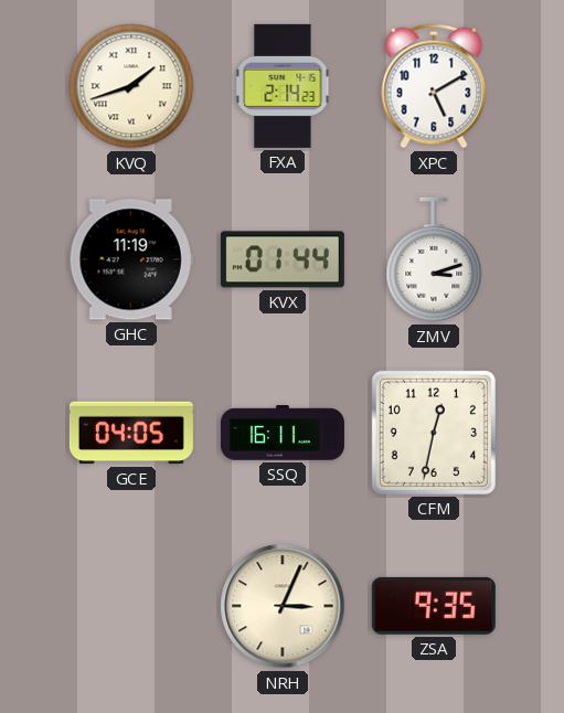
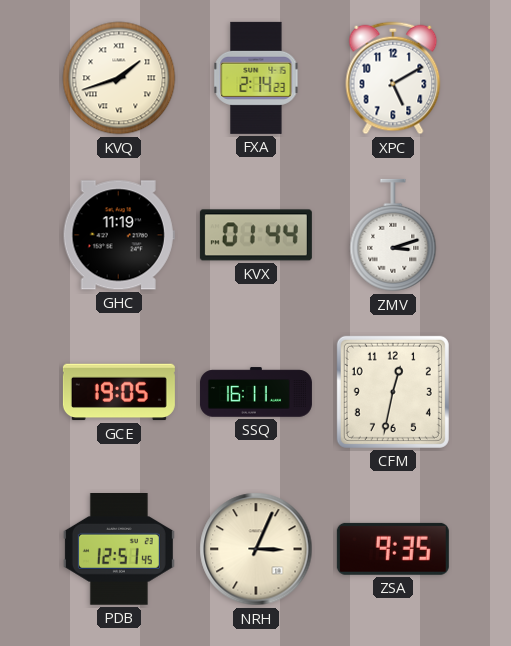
GCE: 04:05 -> 19:05
PDB: none -> 12:51
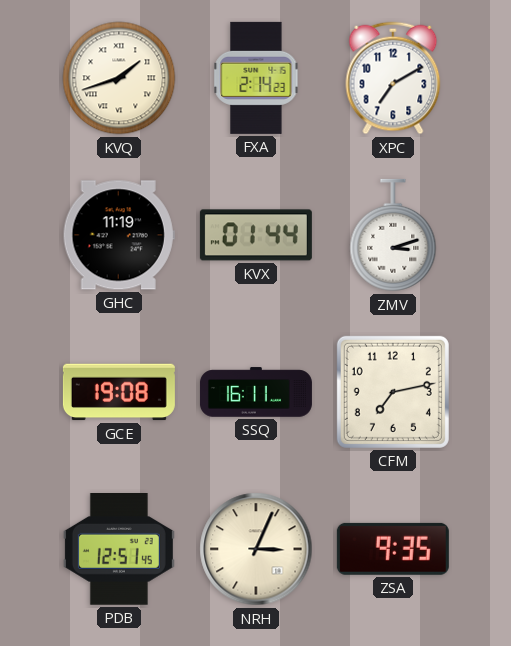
XPC: 5:10 -> 7:10
GCE: 19:05 -> 19:08
CFM: 12:32 -> 7:13
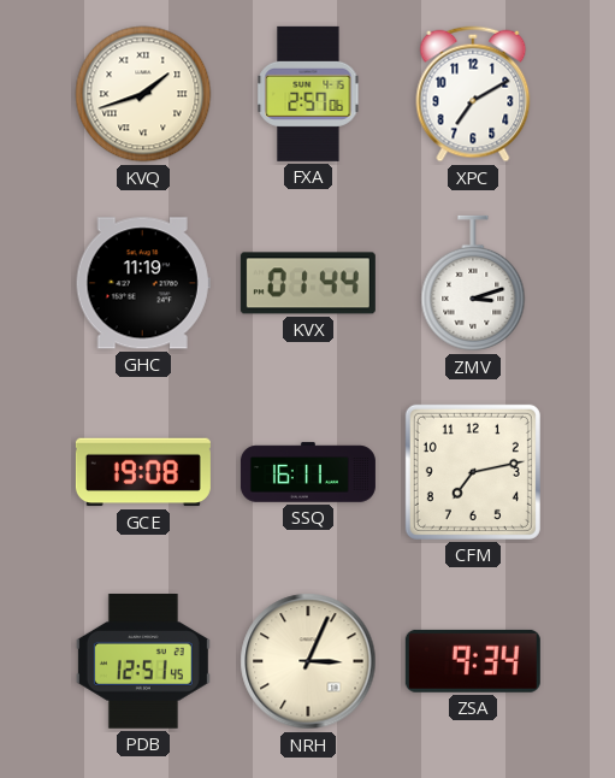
FXA: 2:14 -> 2:57
ZSA: 9:35 -> 9:34
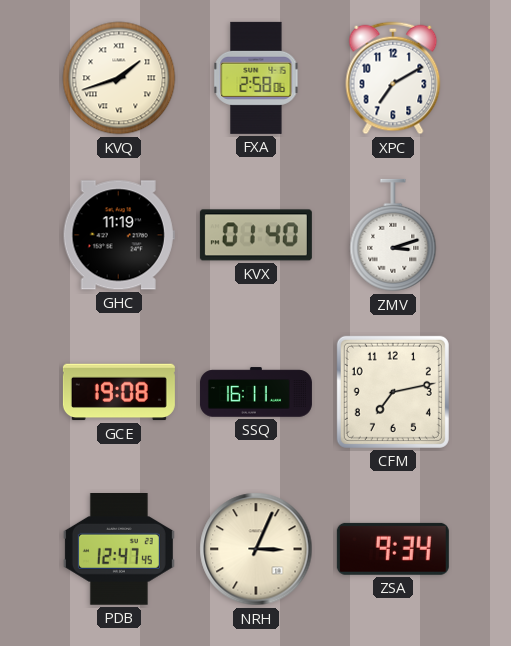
FXA: 2:57 -> 2:58
KVX: 01:44 -> 01:40
PDB: 12:51 -> 12:47
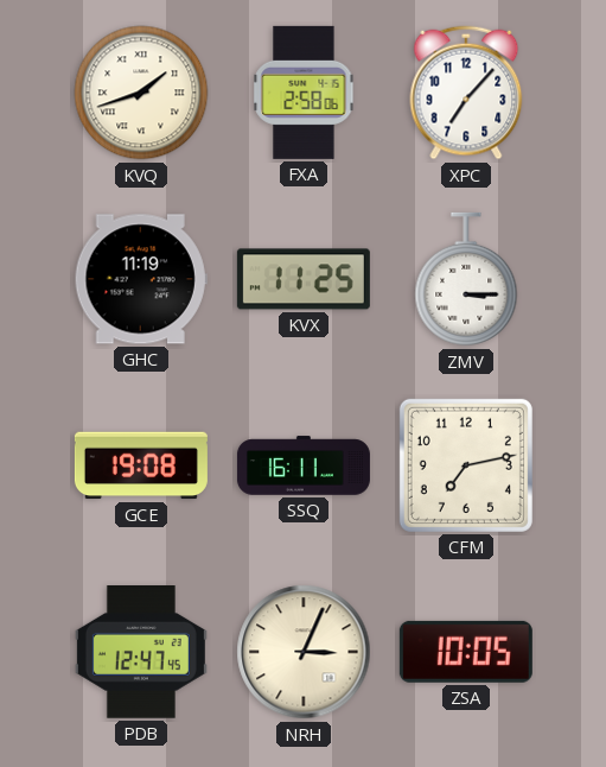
XPC: 7:10 -> 7:07
KVX: 01:40 -> 11:25
ZMV: 3:12 -> 3:15
ZSA: 9:34 -> 10:05
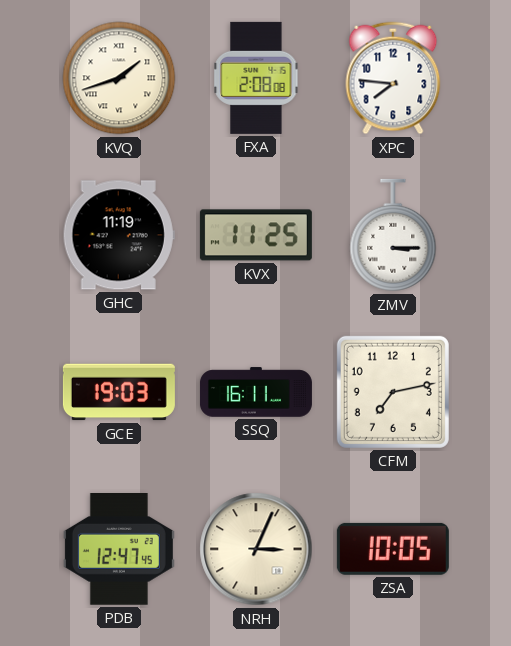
FXA: 2:58 -> 2:08
XPC: 7:07 -> 7:46
GCE: 19:08 -> 19:03
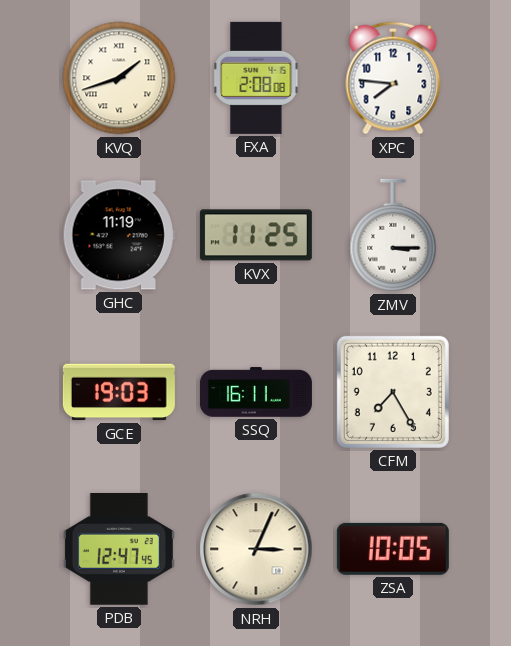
CFM: 7:13 -> 7:25
